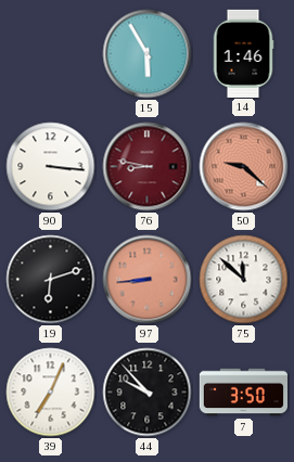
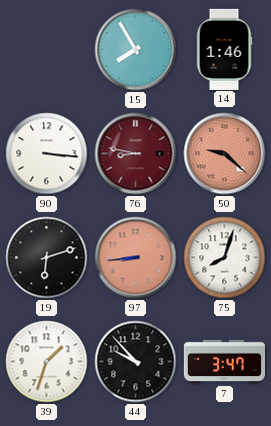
15: 5:55 -> 7:55
75: 11:52 -> 8:03
39: 7:04 -> 1:33
7: 3:50 -> 3:47
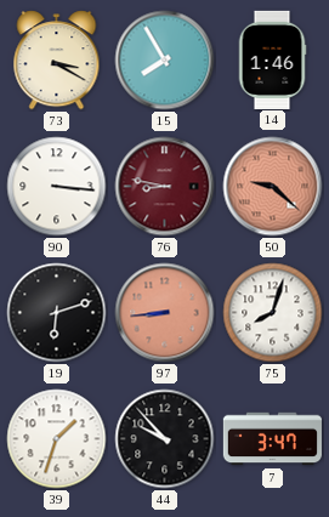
73: none -> 3:20
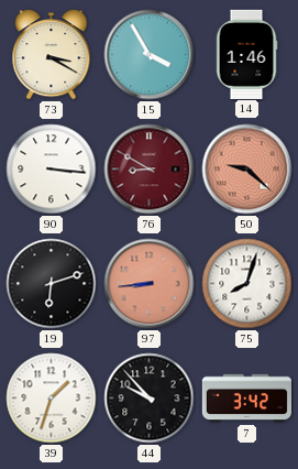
15: 7:55 -> 3:55
76: 8:47 -> 8:50
7: 3:47 -> 3:42
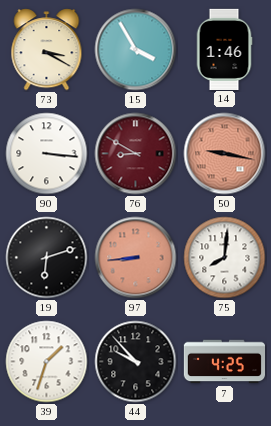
50: 9:22 -> 9:17
75: 8:03 -> 8:01
7: 3:42 -> 4:25
